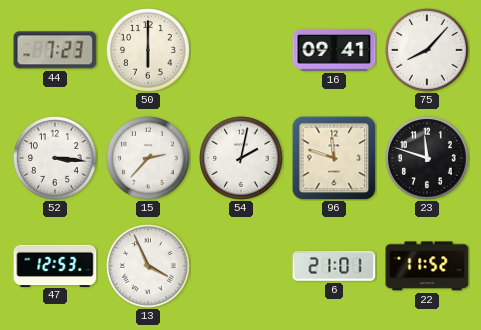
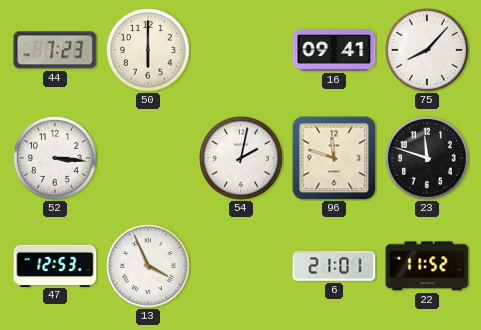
15: 2:37 -> none
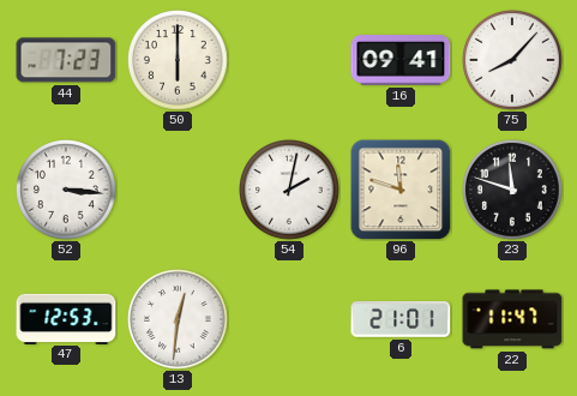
13: 3:56 -> 12:31
22: 11:52 -> 11:47
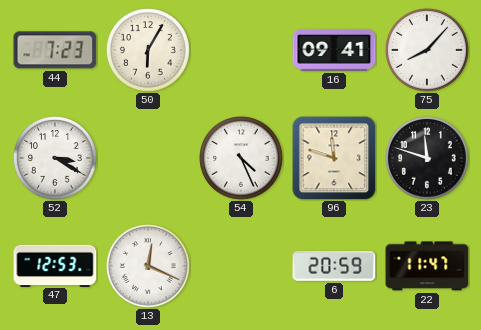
50: 6:00 -> 6:05
52: 3:16 -> 3:20
54: 2:02 -> 4:26
13: 12:31 -> 12:19
6: 21:01 -> 20:59
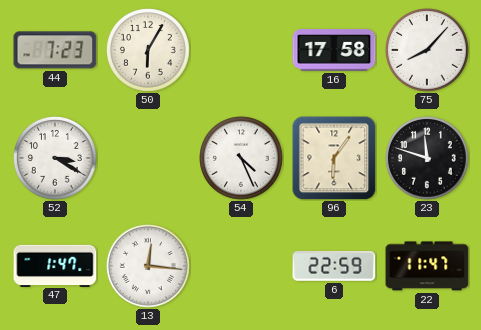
16: 09:41 -> 17:58
96: 11:48 -> 6:06
47: 12:53 -> 1:47
13: 12:19 -> 12:16
6: 20:59 -> 22:59
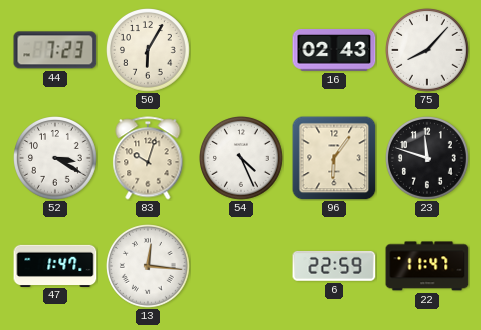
16: 17:58 -> 02:43
83: none -> 10:03
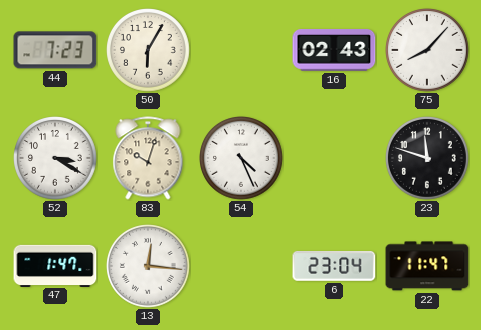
96: 6:06 -> none
6: 22:59 -> 23:04
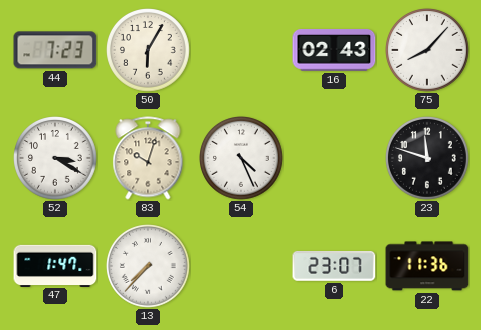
13: 12:16 -> 7:37
6: 23:04 -> 23:07
22: 11:47 -> 11:36
